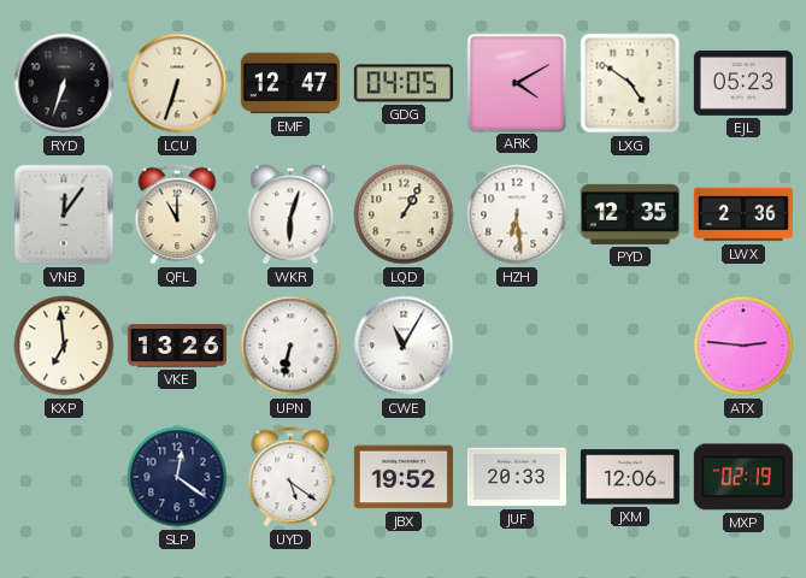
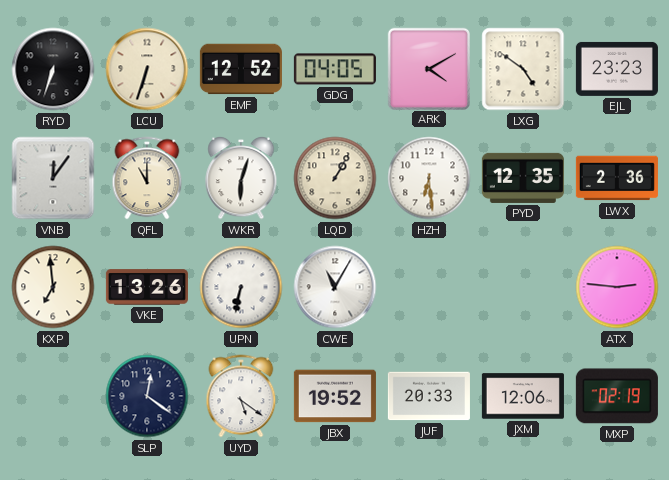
EMF: 12:47 -> 12:52
EJL: 05:23 -> 23:23
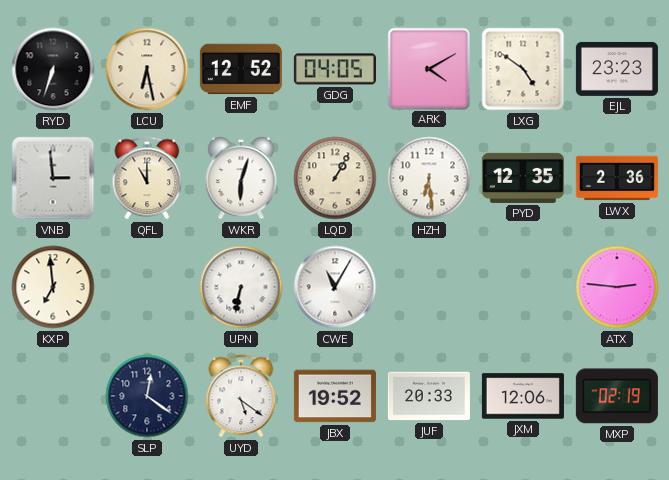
LCU: 6:33 -> 6:28
VNB: 12:06 -> 2:59
VKE: 13:26 -> none
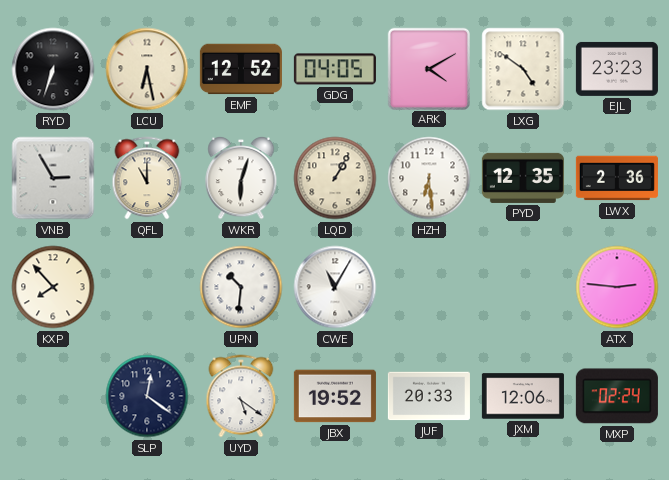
VNB: 2:59 -> 2:55
KXP: 6:59 -> 7:53
UPN: 6:32 -> 10:31
MXP: 02:19 -> 02:24
